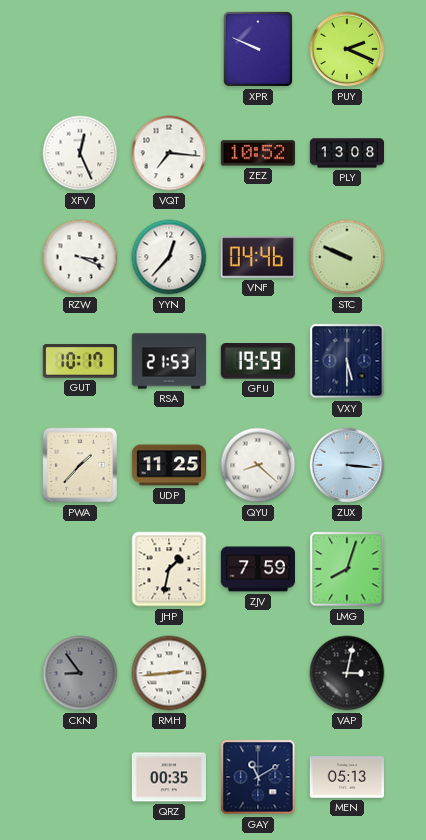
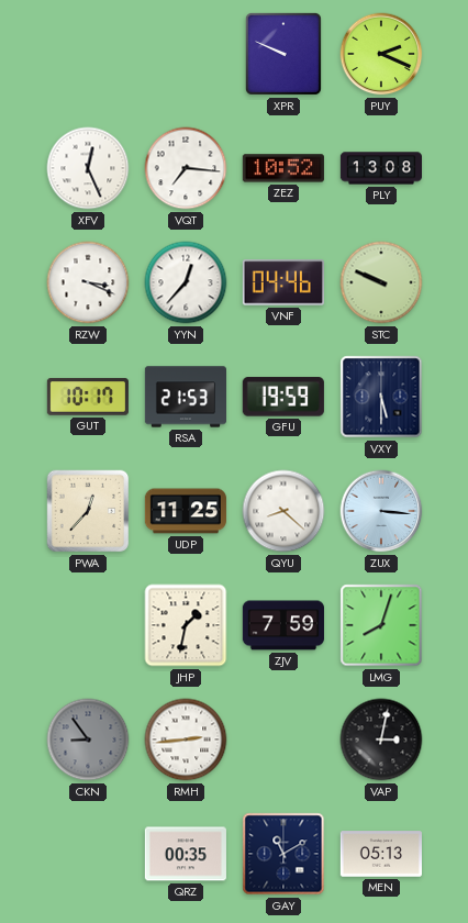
PWA: 1:37 -> 12:37
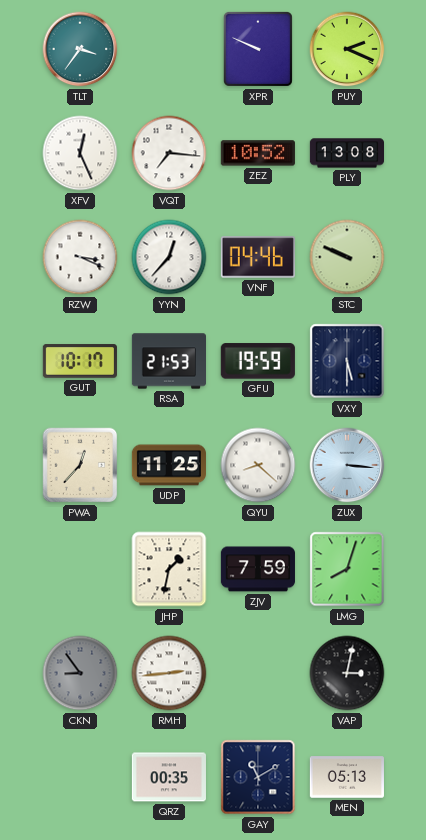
TLT: none -> 3:36
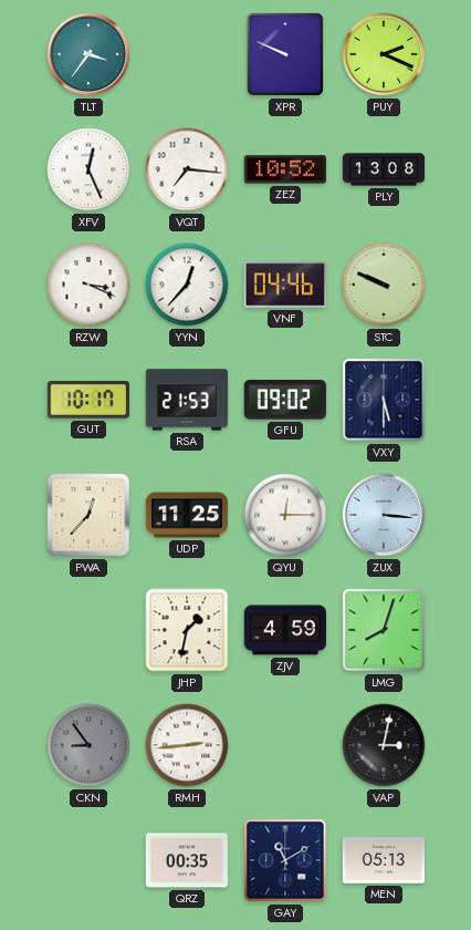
GFU: 19:59 -> 09:02
QYU: 8:22 -> 12:15
ZJV: 7:59 -> 4:59
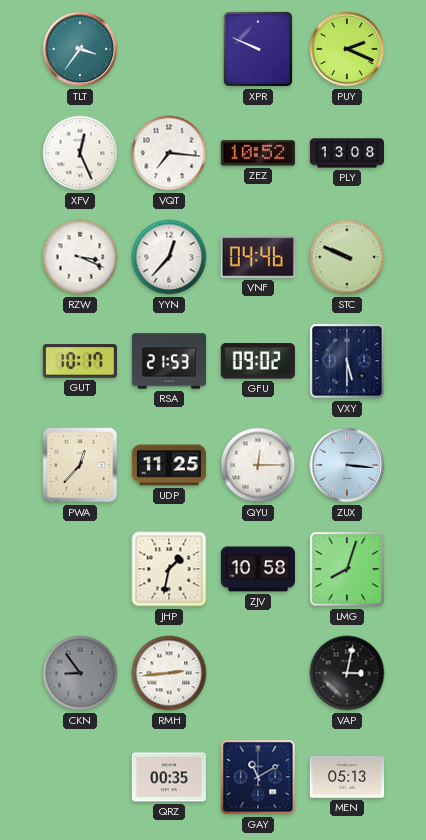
ZJV: 4:59 -> 10:58
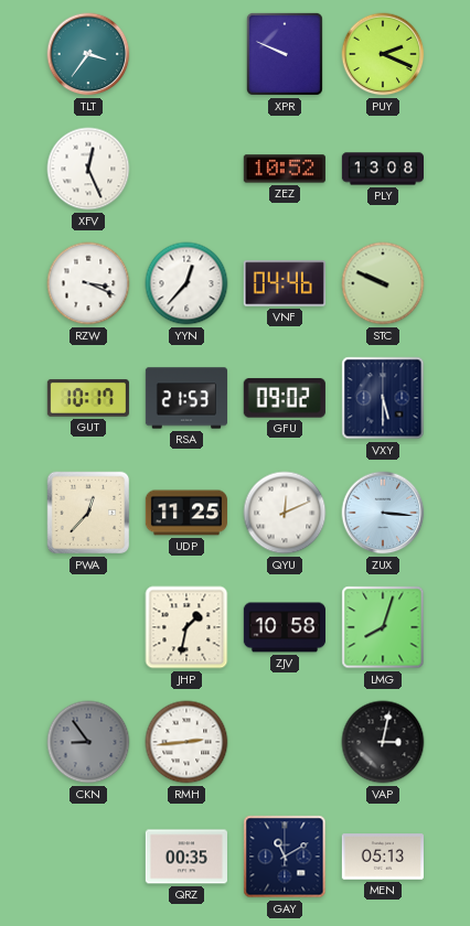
VQT: 7:16 -> none
QYU: 12:15 -> 12:11
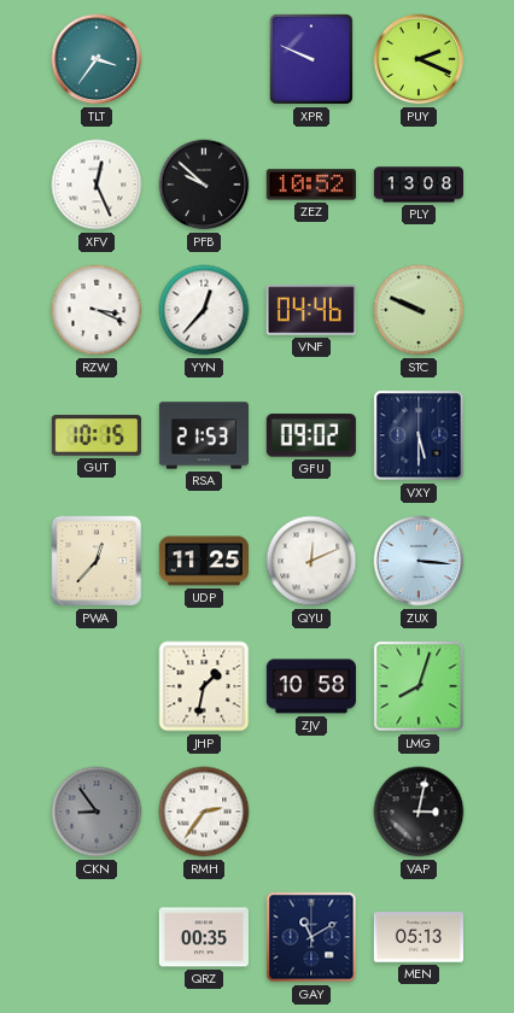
PFB: none -> 9:52
GUT: 10:17 -> 10:15
RMH: 2:44 -> 2:36
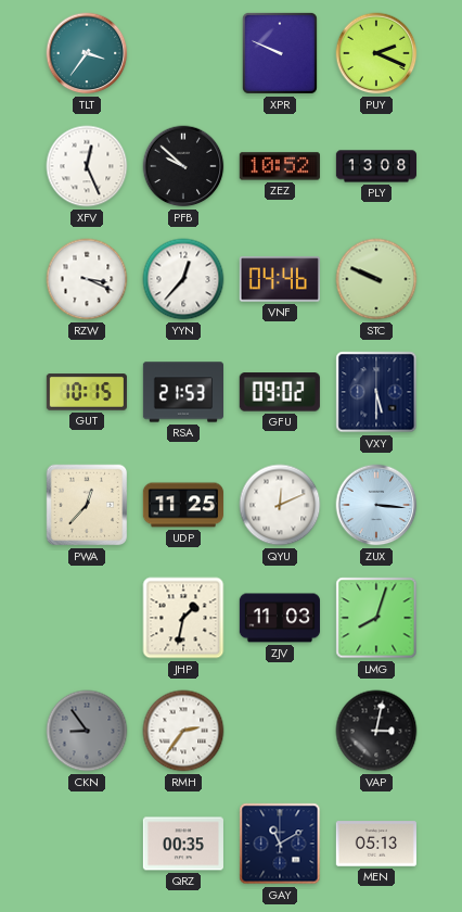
ZJV: 10:58 -> 11:03
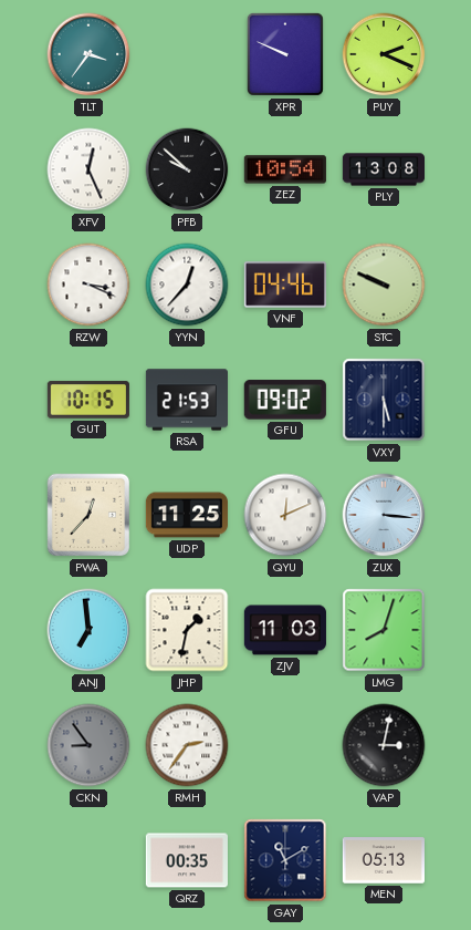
ZEZ: 10:52 -> 10:54
ANJ: none -> 6:59
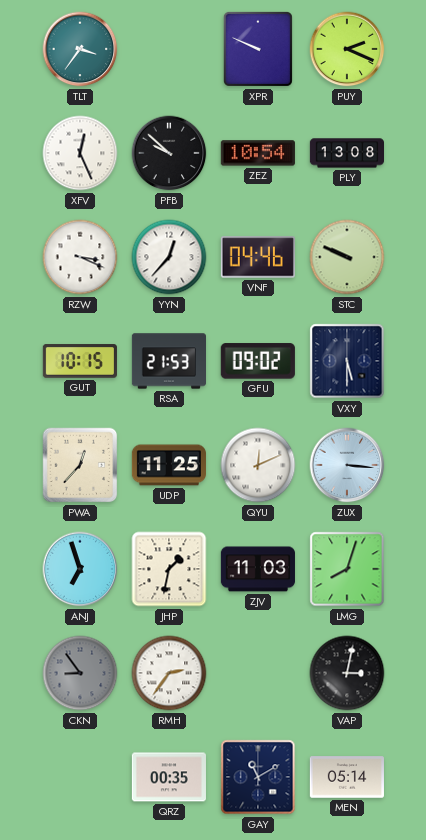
ANJ: 6:59 -> 6:57
MEN: 05:13 -> 05:14
